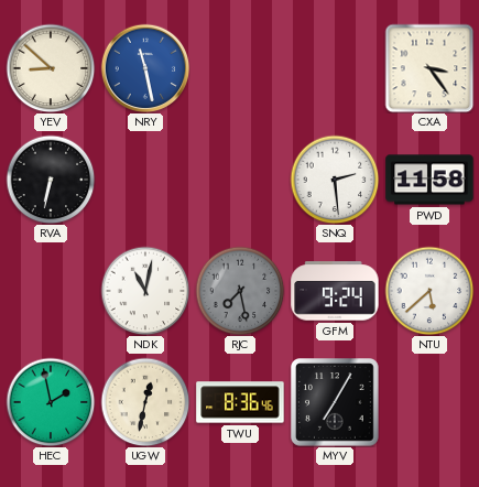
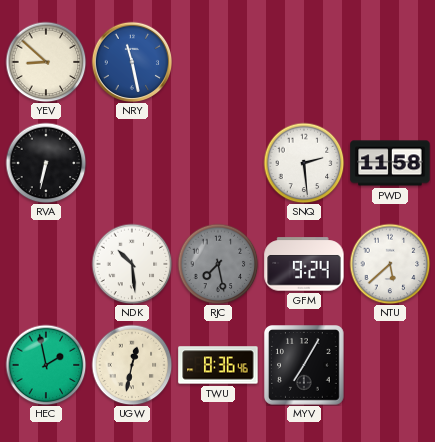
CXA: 3:24 -> none
NDK: 11:02 -> 10:29
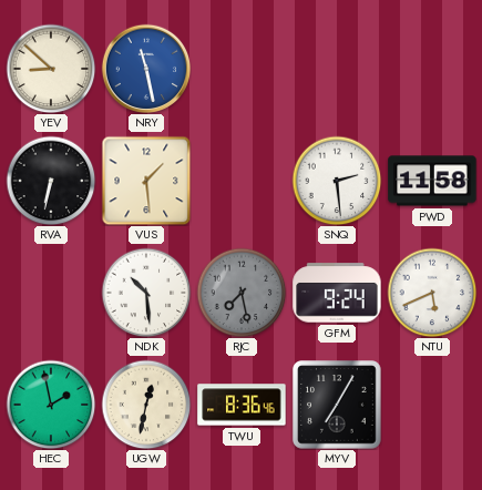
VUS: none -> 1:29
NTU: 5:38 -> 5:41
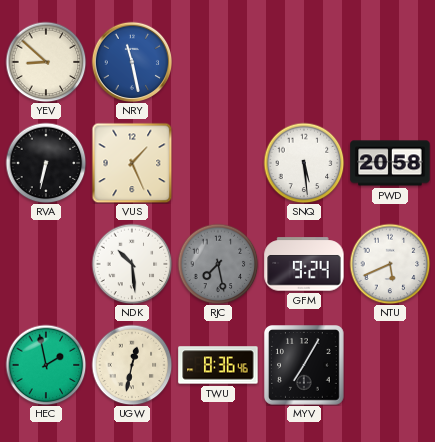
VUS: 1:29 -> 1:26
SNQ: 2:29 -> 5:29
PWD: 11:58 -> 20:58
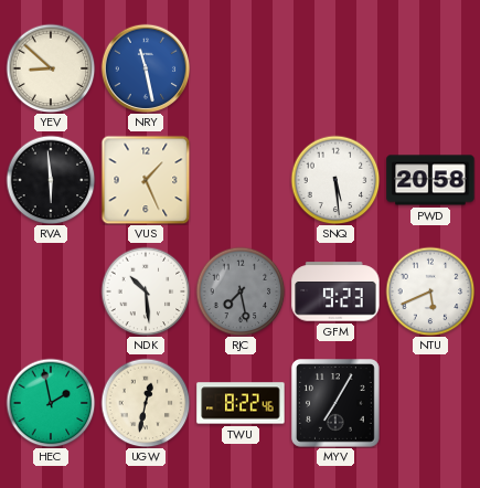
RVA: 6:32 -> 5:59
GFM: 9:24 -> 9:23
TWU: 8:36 -> 8:22
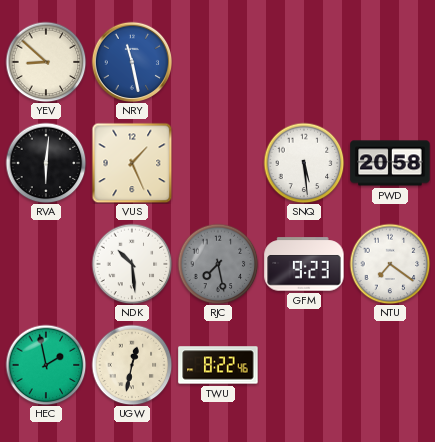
RVA: 5:59 -> 6:01
NTU: 5:41 -> 7:21
MYV: 7:05 -> none
